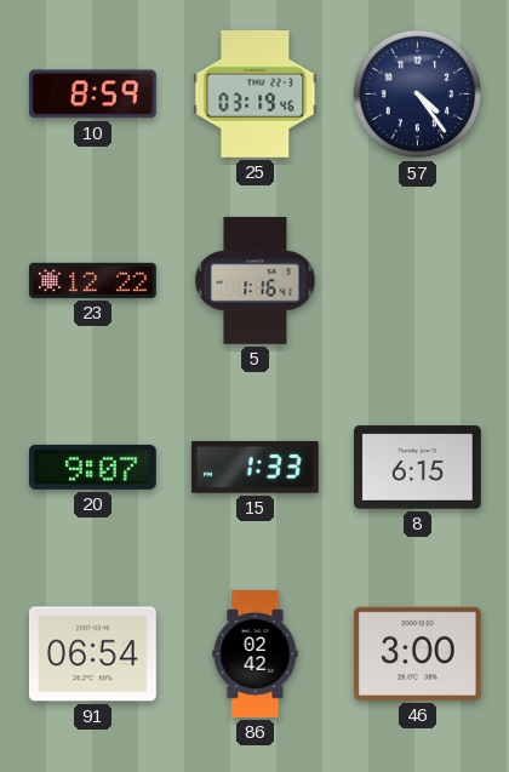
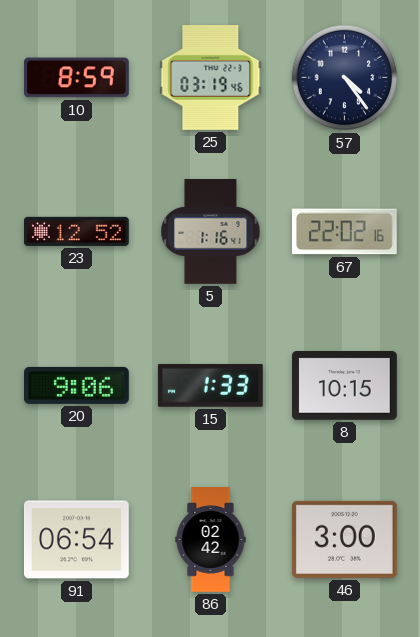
23: 12:22 -> 12:52
67: none -> 22:02
20: 9:07 -> 9:06
8: 6:15 -> 10:15
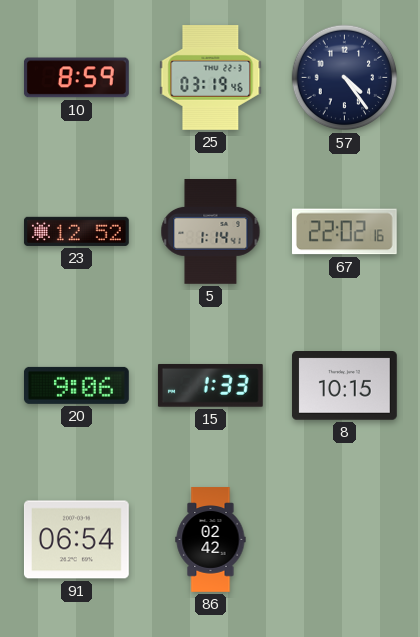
5: 1:16 -> 1:14
46: 3:00 -> none
